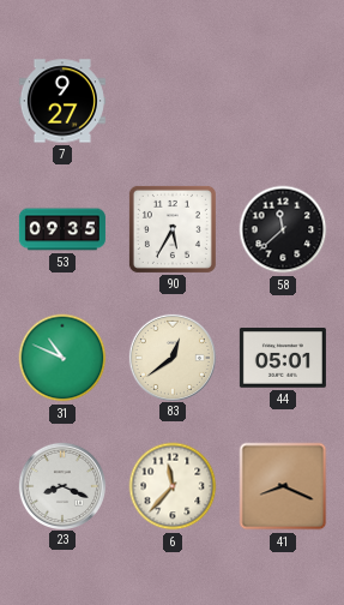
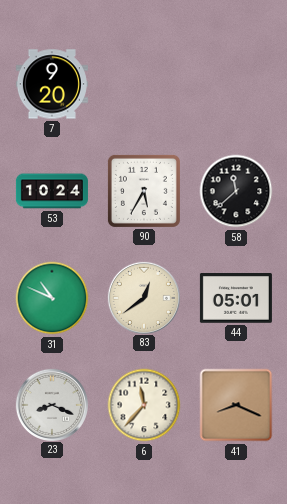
7: 9:27 -> 9:20
53: 09:35 -> 10:24
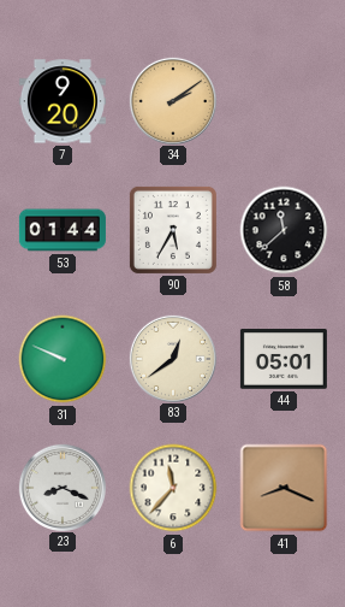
34: none -> 2:09
53: 10:24 -> 01:44
31: 10:49 -> 9:49
